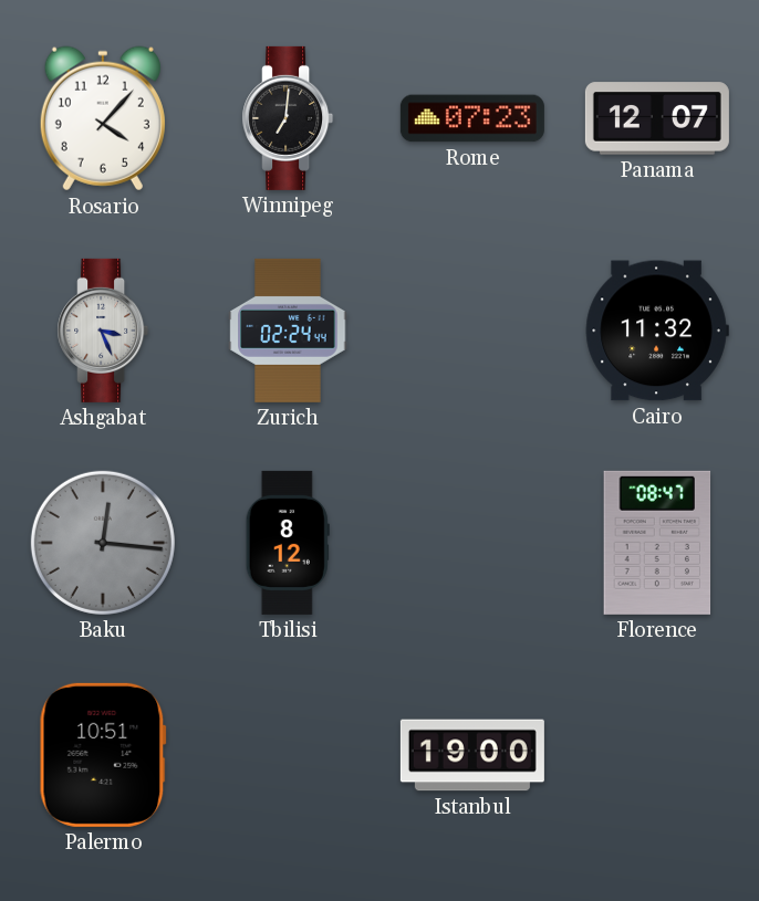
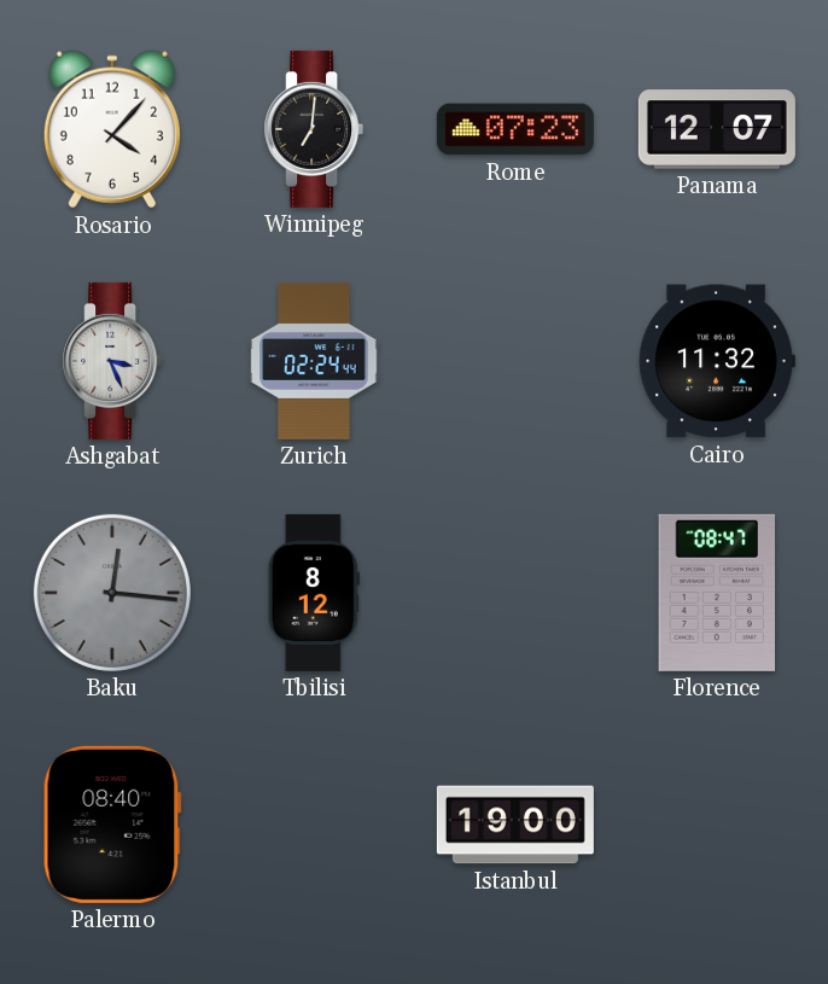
Palermo: 10:51 -> 08:40
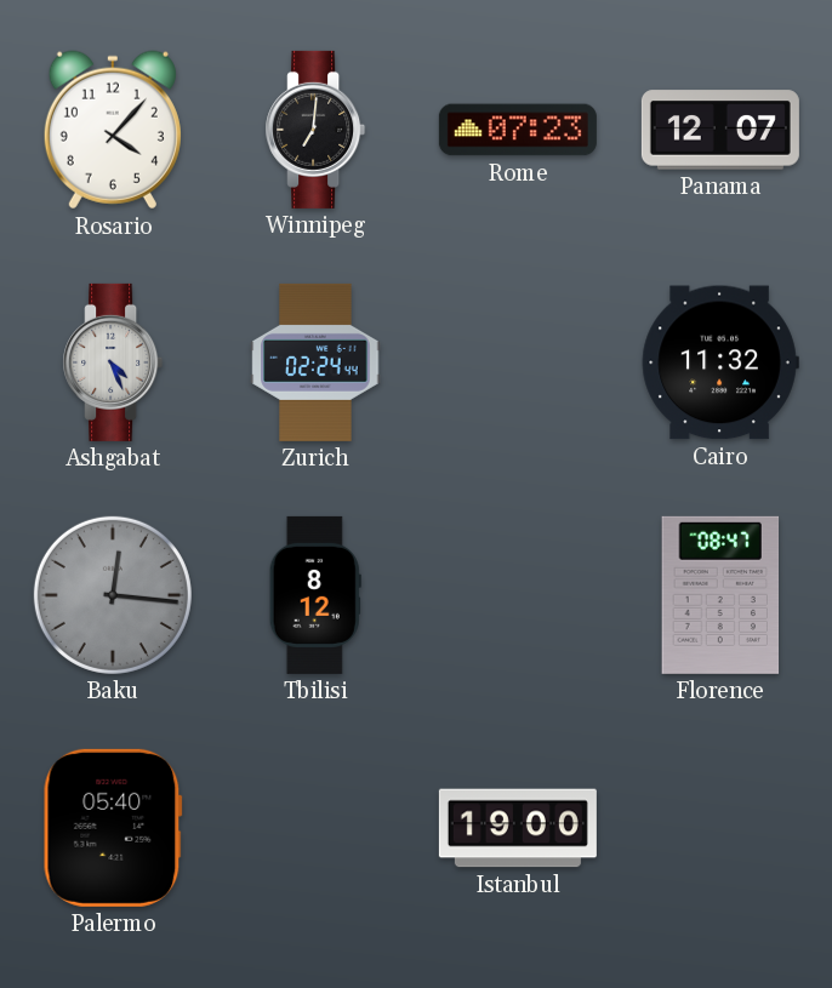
Ashgabat: 3:26 -> 4:26
Palermo: 08:40 -> 05:40
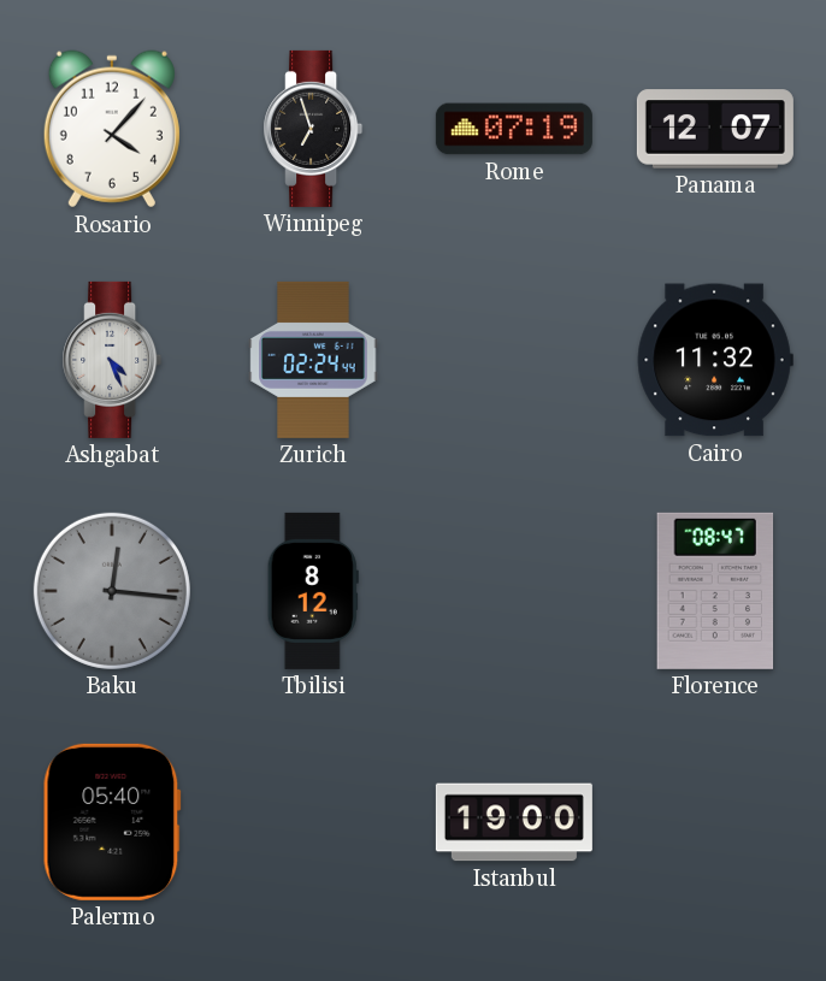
Winnipeg: 7:01 -> 6:57
Rome: 07:23 -> 07:19
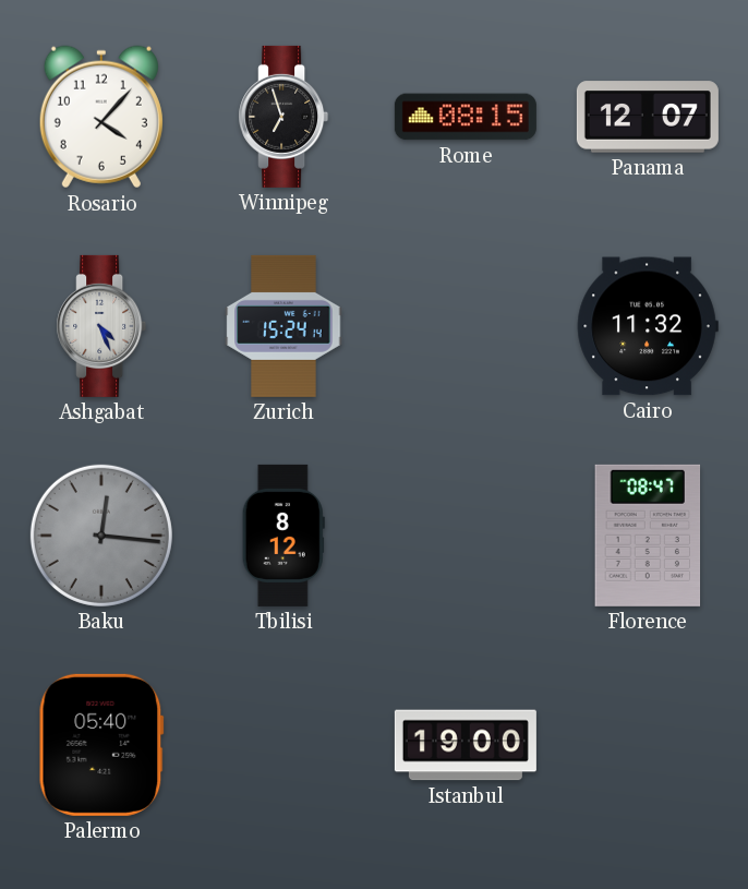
Rome: 07:19 -> 08:15
Zurich: 02:24 -> 15:24
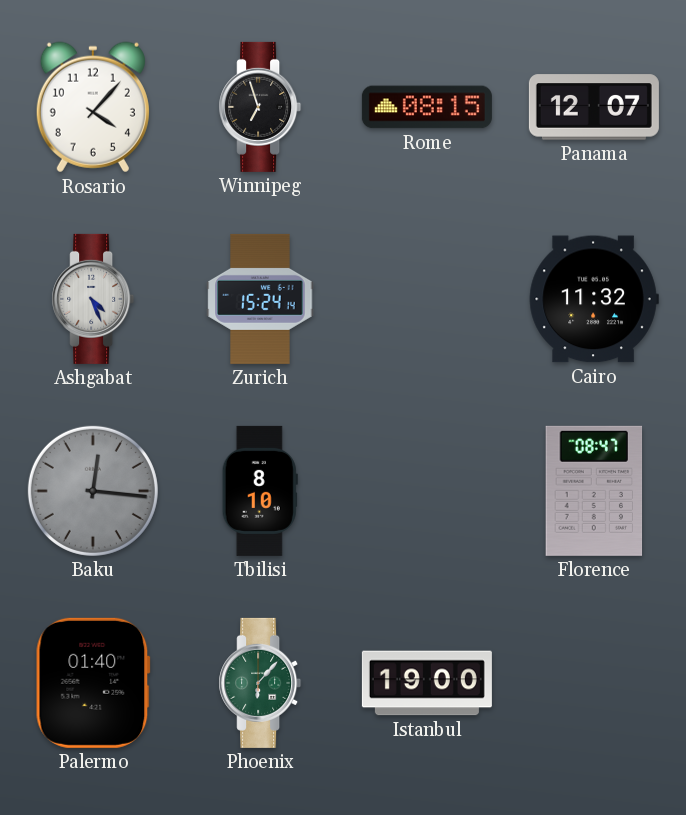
Tbilisi: 8:12 -> 8:10
Palermo: 05:40 -> 01:40
Phoenix: none -> 6:07
